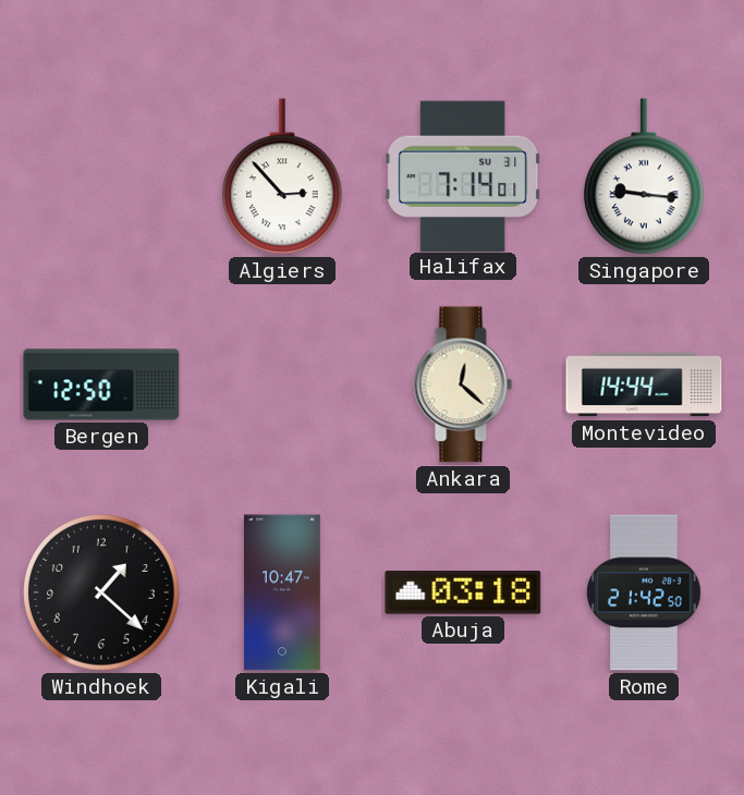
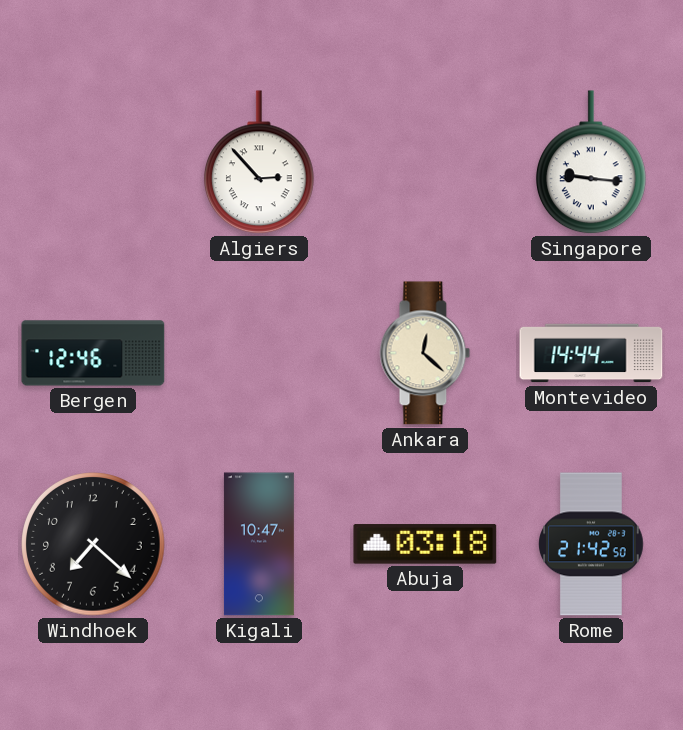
Halifax: 7:14 -> none
Bergen: 12:50 -> 12:46
Windhoek: 1:22 -> 7:22
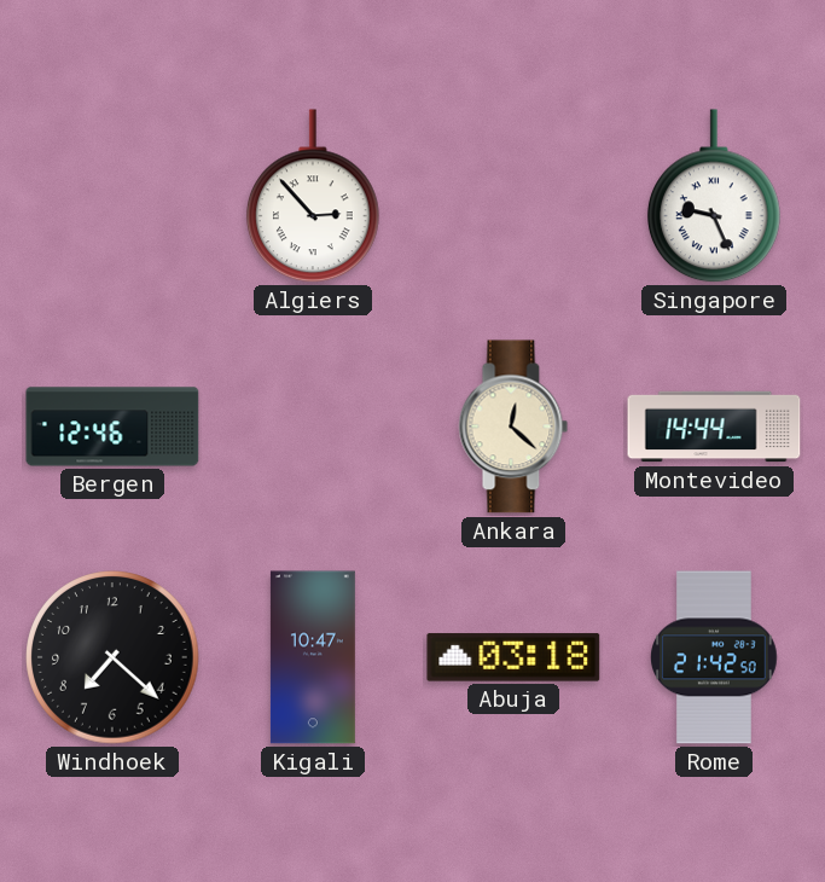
Singapore: 9:16 -> 9:26
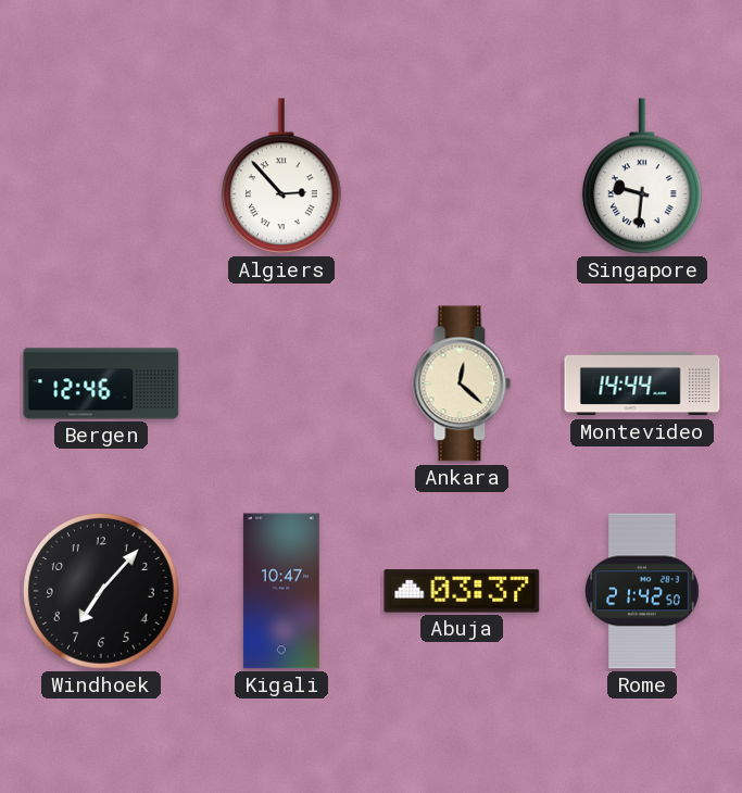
Singapore: 9:26 -> 9:31
Windhoek: 7:22 -> 7:07
Abuja: 03:18 -> 03:37
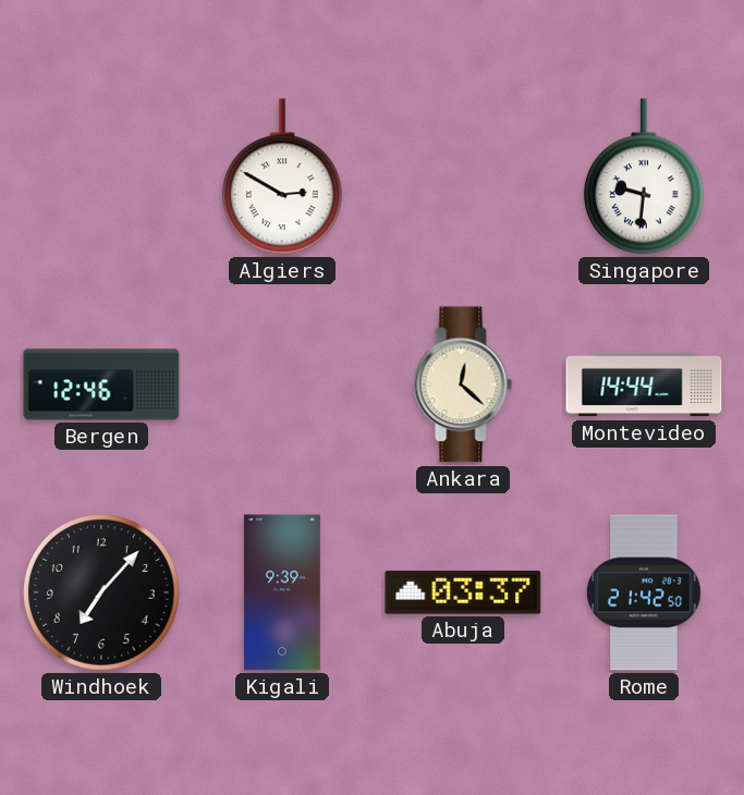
Algiers: 2:53 -> 2:50
Kigali: 10:47 -> 9:39
